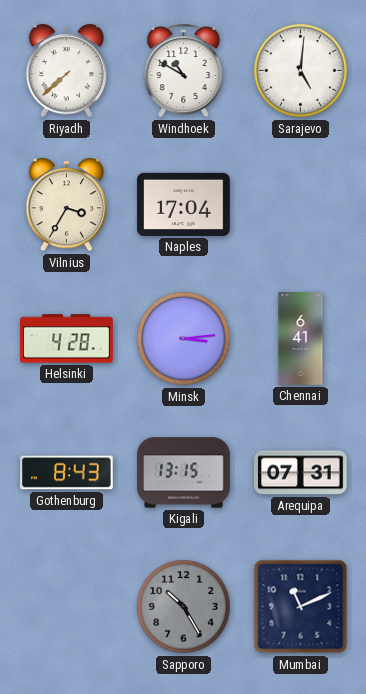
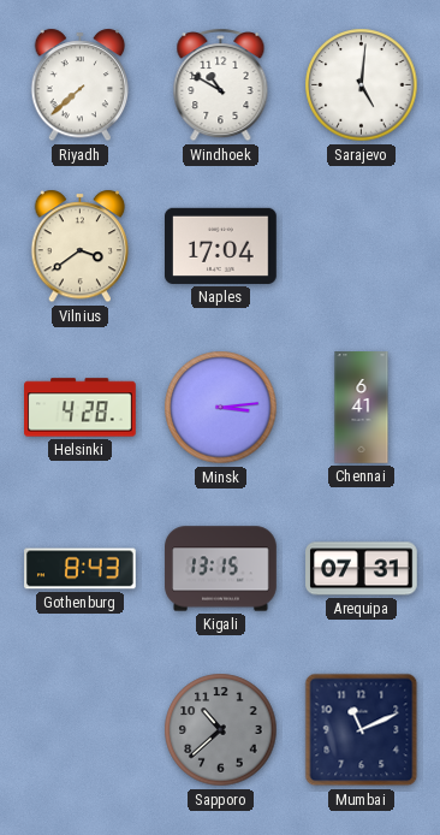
Vilnius: 3:35 -> 3:39
Sapporo: 10:25 -> 10:38
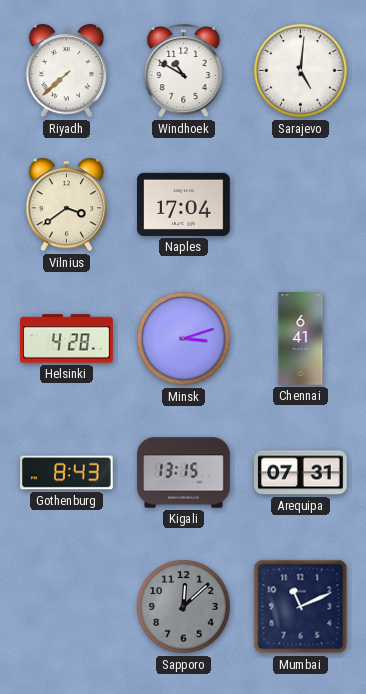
Minsk: 3:14 -> 3:12
Sapporo: 10:38 -> 12:08
